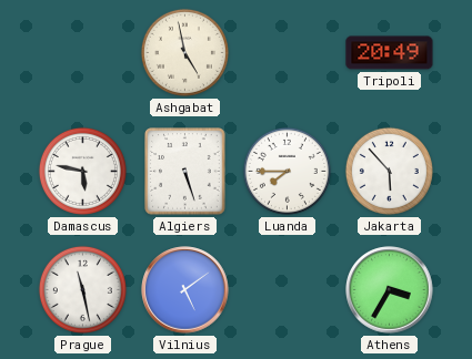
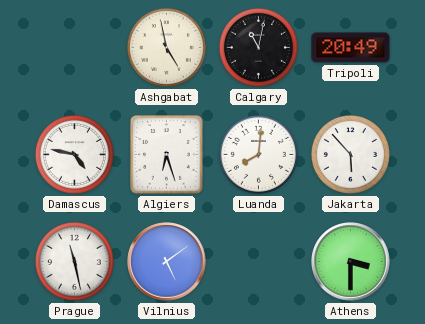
Calgary: none -> 11:02
Damascus: 5:47 -> 4:47
Algiers: 5:27 -> 6:27
Luanda: 7:45 -> 8:01
Athens: 3:35 -> 3:30
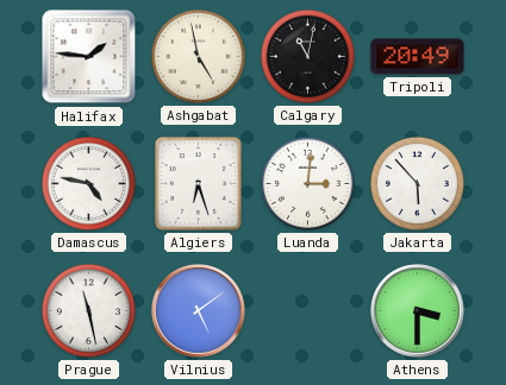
Halifax: none -> 1:46
Luanda: 8:01 -> 3:01
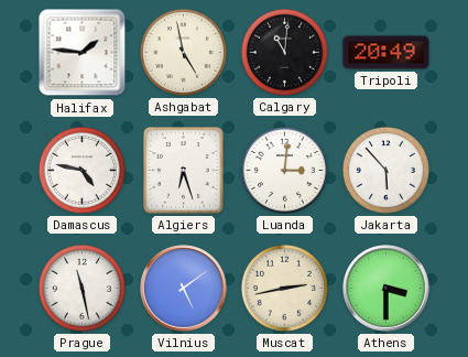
Calgary: 11:02 -> 11:01
Muscat: none -> 2:43
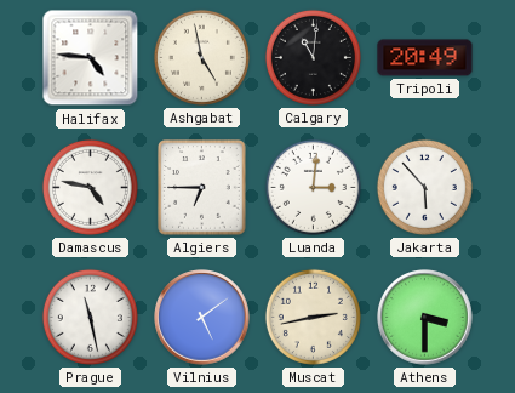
Halifax: 1:46 -> 4:46
Algiers: 6:27 -> 6:45
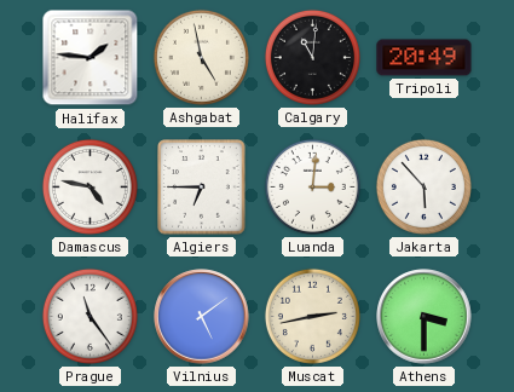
Halifax: 4:46 -> 1:46
Prague: 11:28 -> 11:24
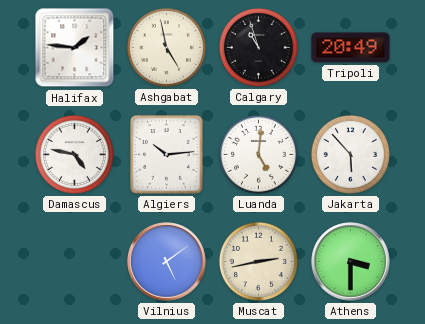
Calgary: 11:01 -> 10:57
Algiers: 6:45 -> 10:14
Luanda: 3:01 -> 5:01
Prague: 11:24 -> none
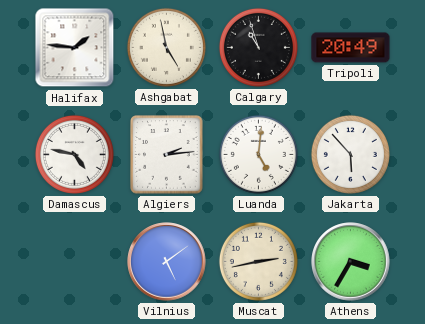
Algiers: 10:14 -> 2:14
Athens: 3:30 -> 3:35
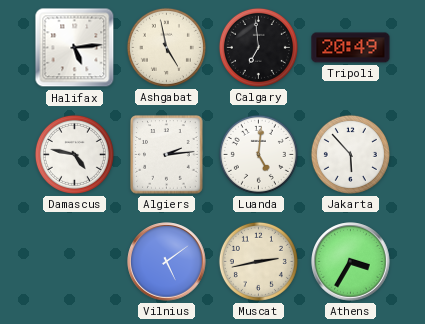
Halifax: 1:46 -> 5:14
Calgary: 10:57 -> 6:59
